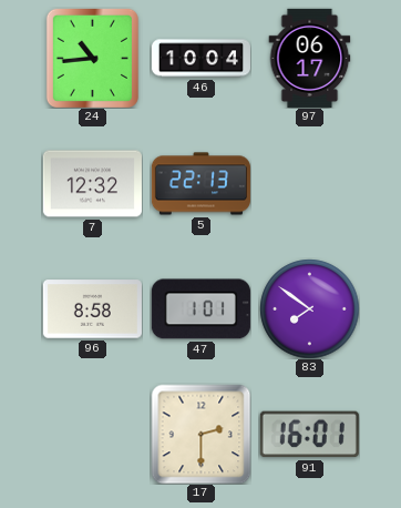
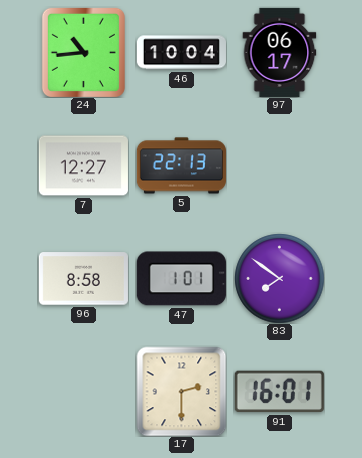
7: 12:32 -> 12:27
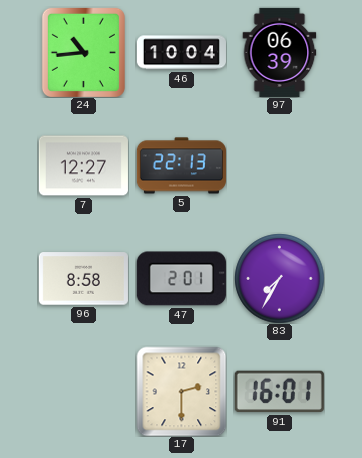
97: 06:17 -> 06:39
47: 1:01 -> 2:01
83: 7:51 -> 7:35
